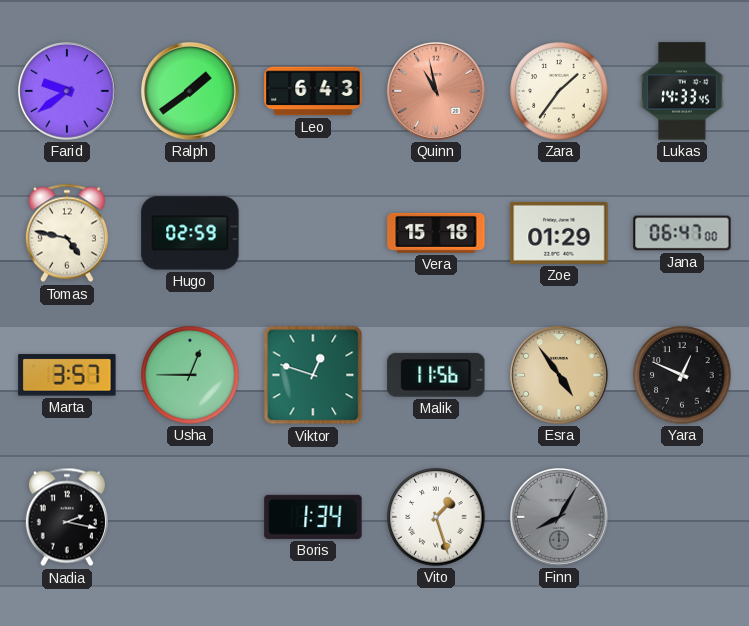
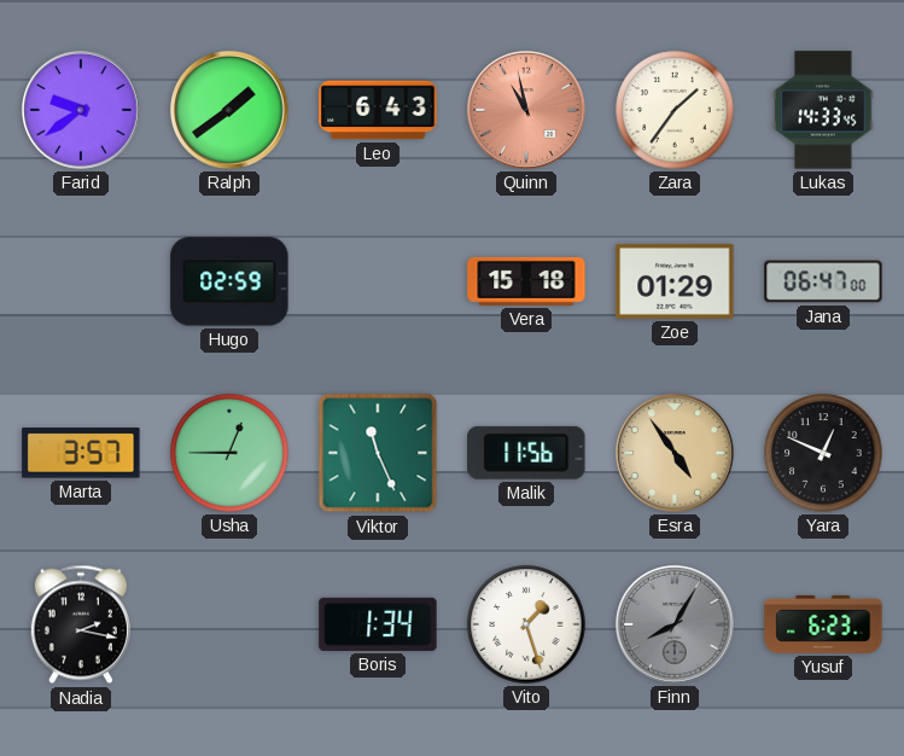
Tomas: 4:47 -> none
Viktor: 12:48 -> 11:26
Yusuf: none -> 6:23
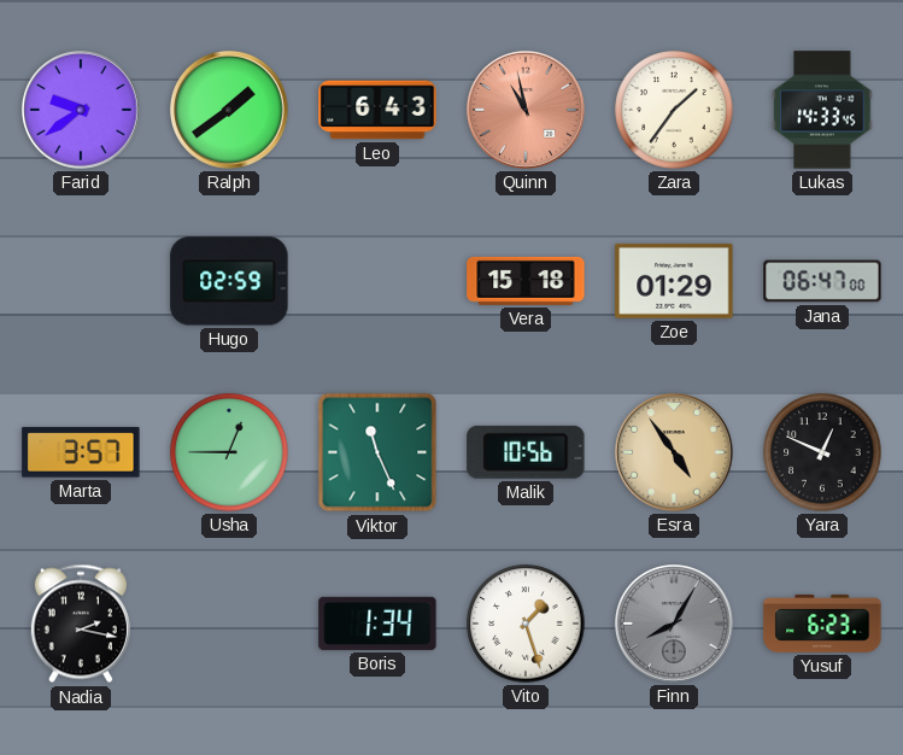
Malik: 11:56 -> 10:56
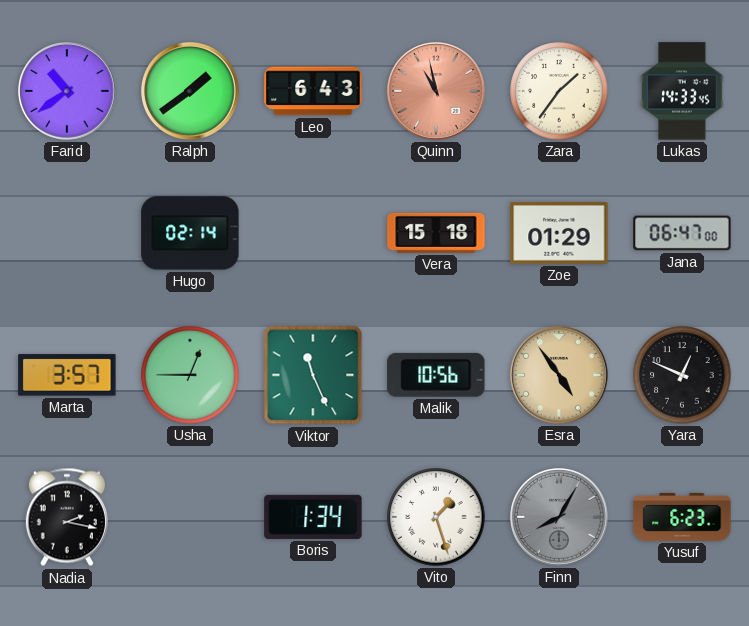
Farid: 9:39 -> 10:39
Hugo: 02:59 -> 02:14
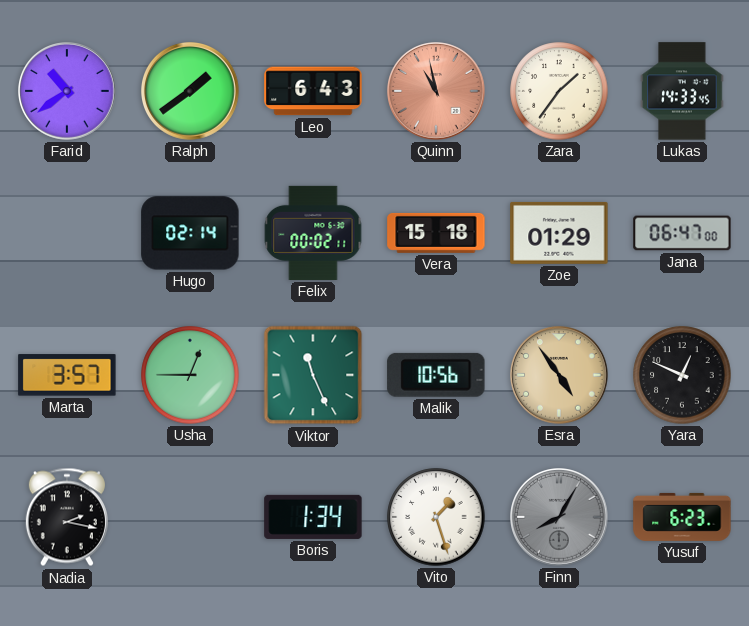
Felix: none -> 00:02
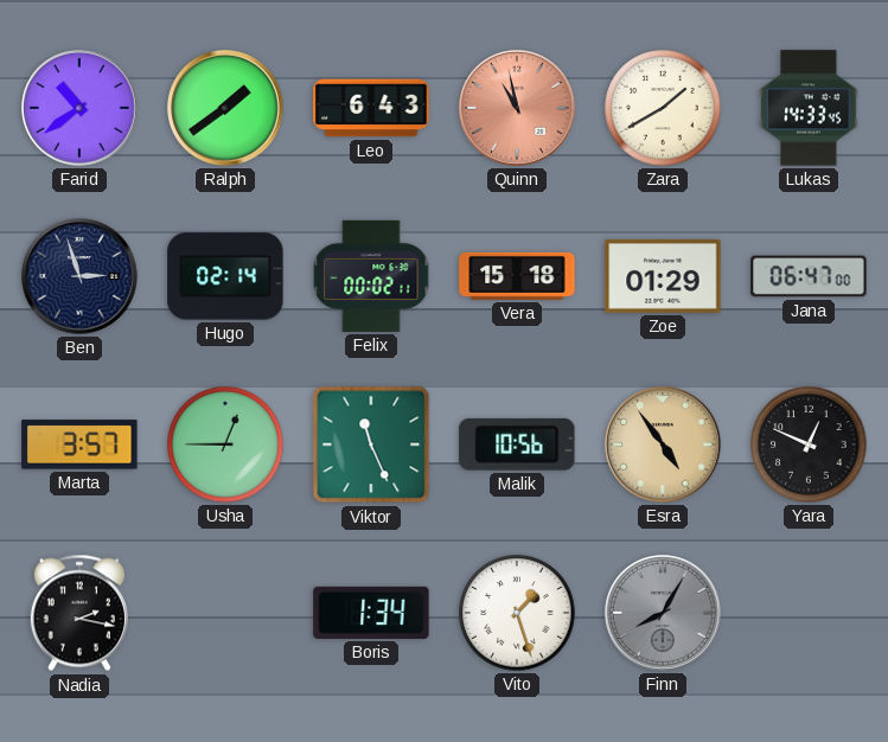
Zara: 1:36 -> 1:40
Ben: none -> 2:57
Yusuf: 6:23 -> none
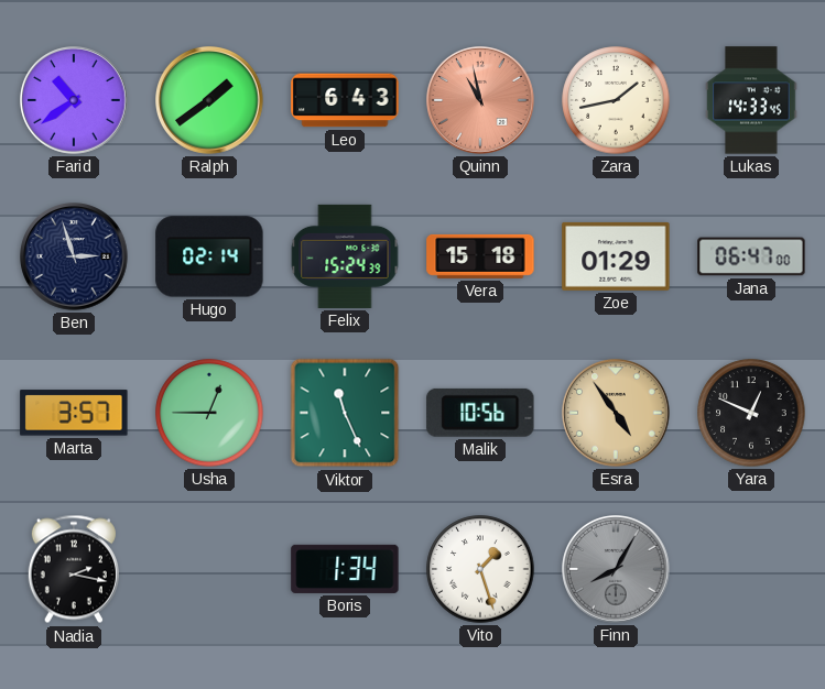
Zara: 1:40 -> 1:43
Felix: 00:02 -> 15:24
